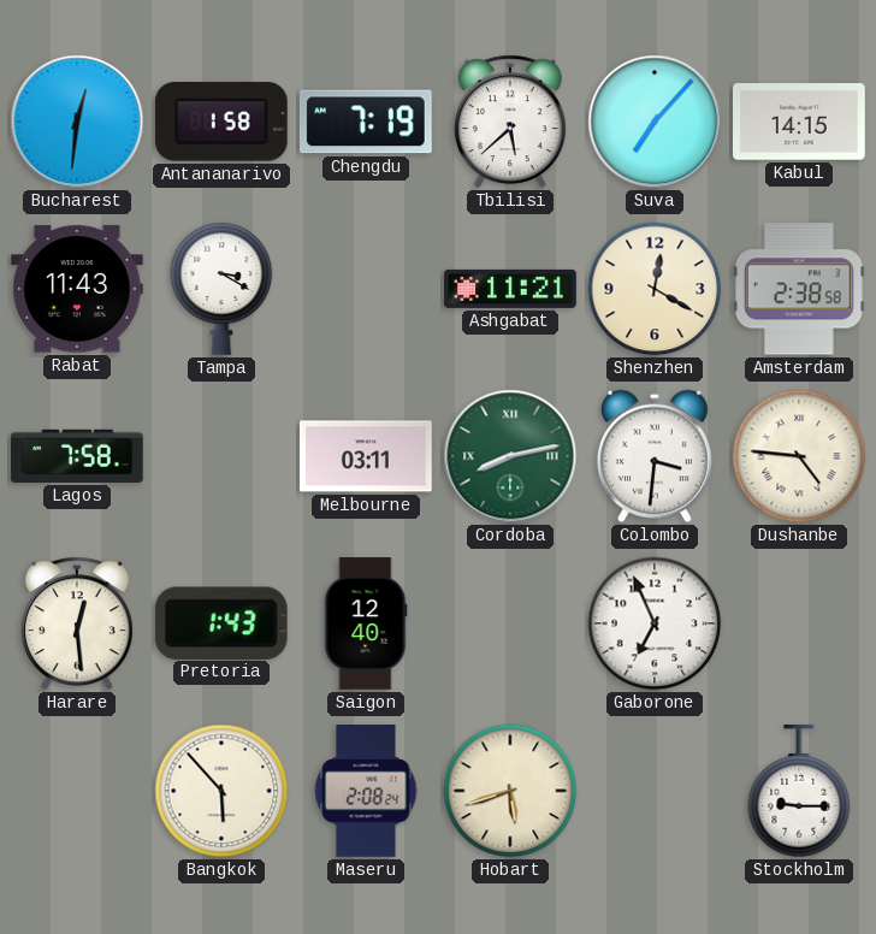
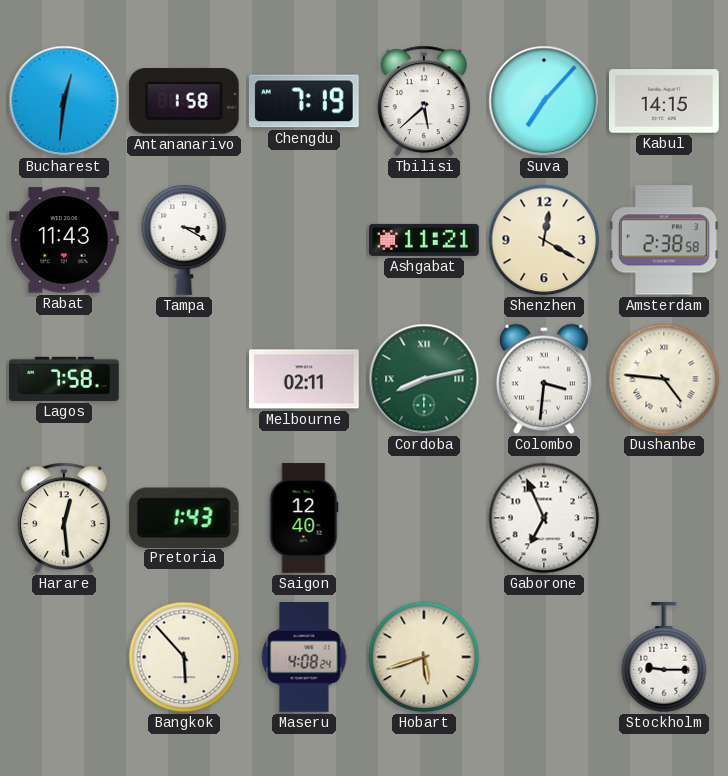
Melbourne: 03:11 -> 02:11
Maseru: 2:08 -> 4:08
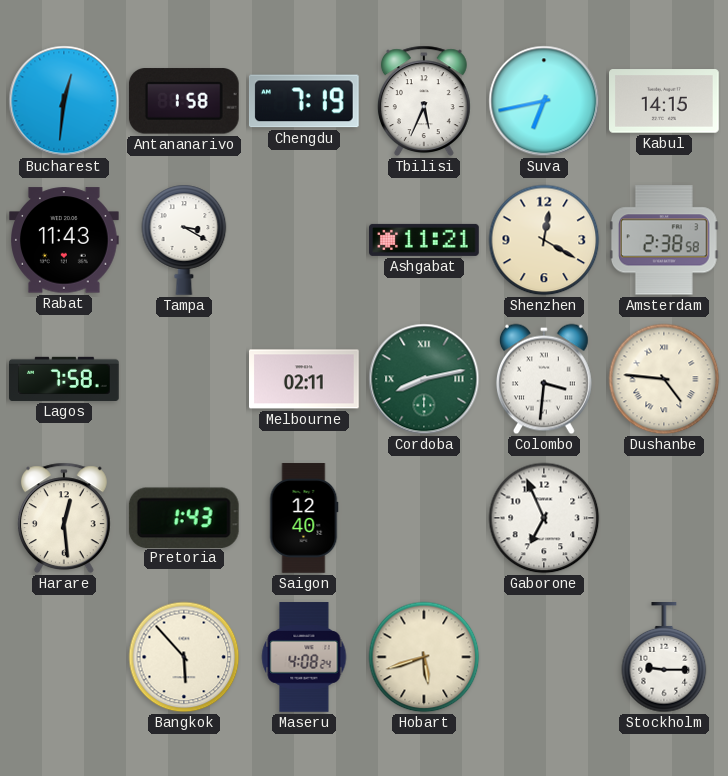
Tbilisi: 5:38 -> 5:34
Suva: 7:07 -> 6:43
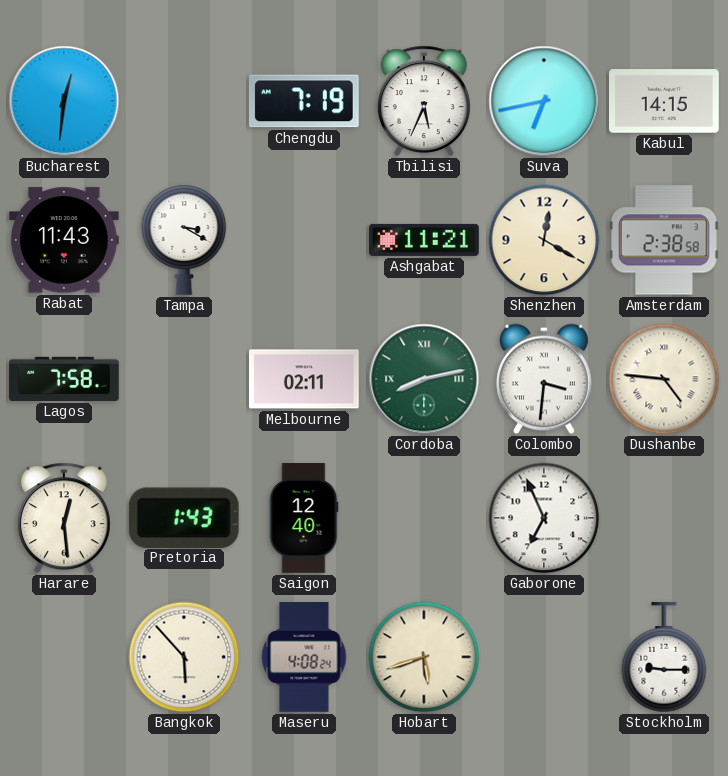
Antananarivo: 1:58 -> none
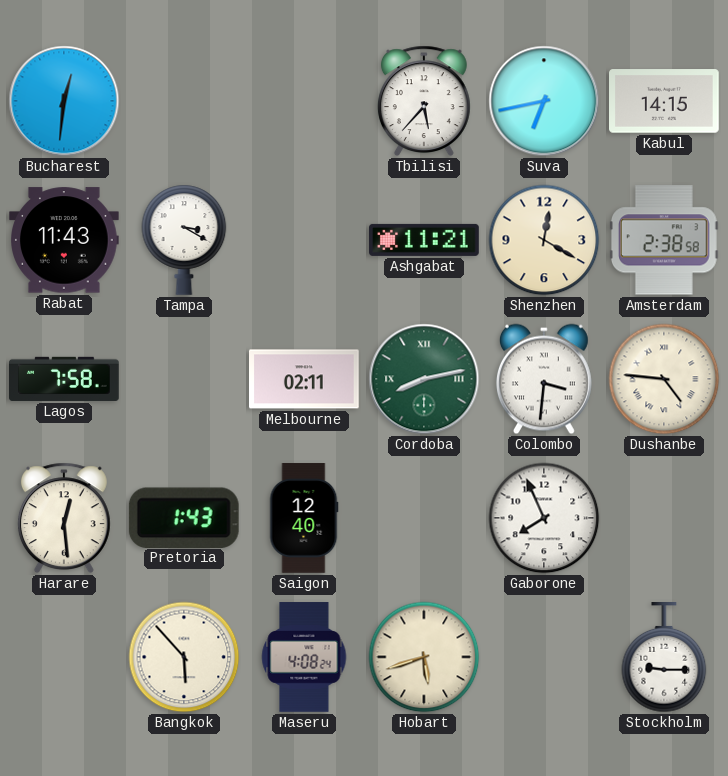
Chengdu: 7:19 -> none
Tbilisi: 5:34 -> 5:37
Gaborone: 6:56 -> 7:56
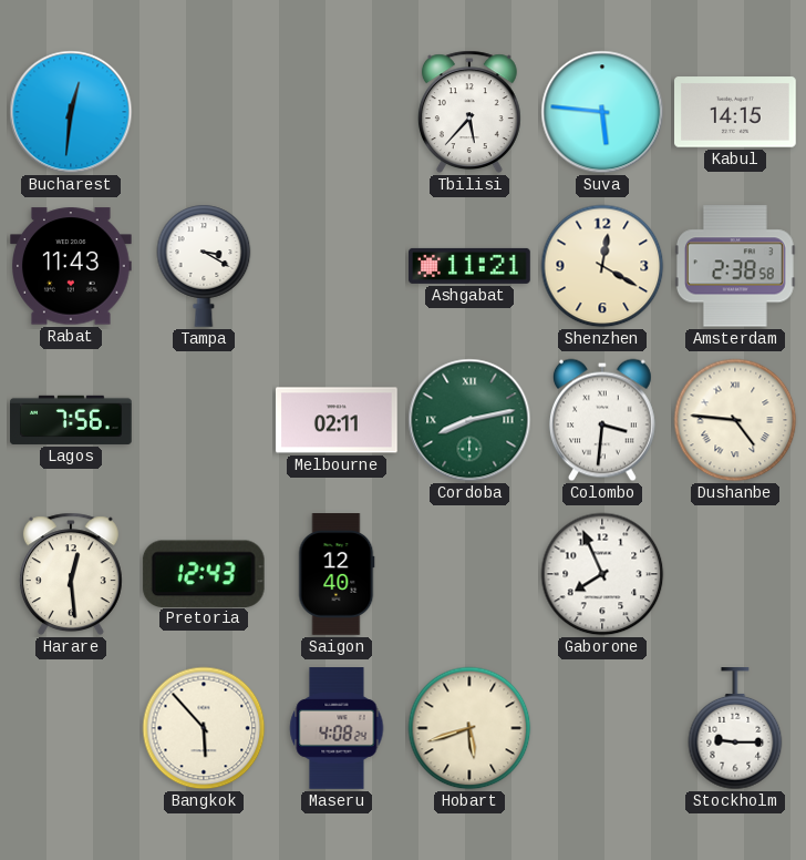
Suva: 6:43 -> 5:46
Lagos: 7:58 -> 7:56
Pretoria: 1:43 -> 12:43
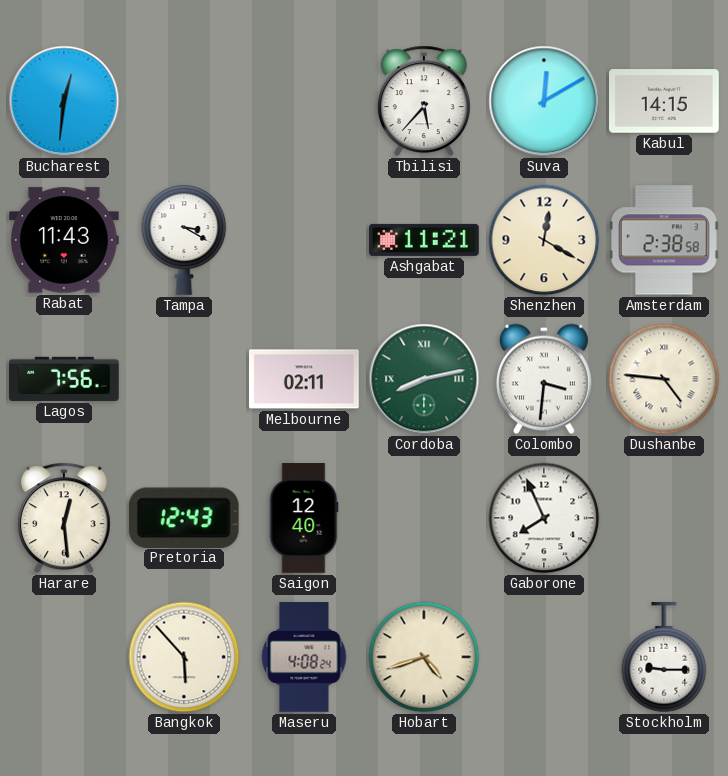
Suva: 5:46 -> 12:10
Hobart: 5:42 -> 4:42
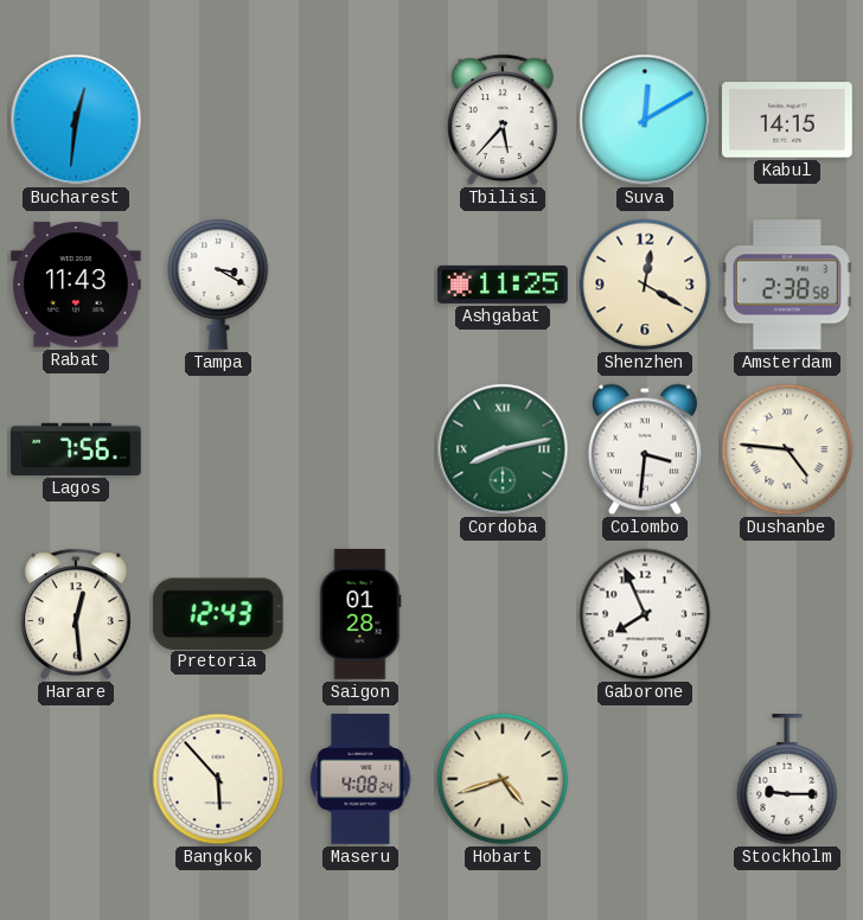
Ashgabat: 11:21 -> 11:25
Melbourne: 02:11 -> none
Saigon: 12:40 -> 01:28
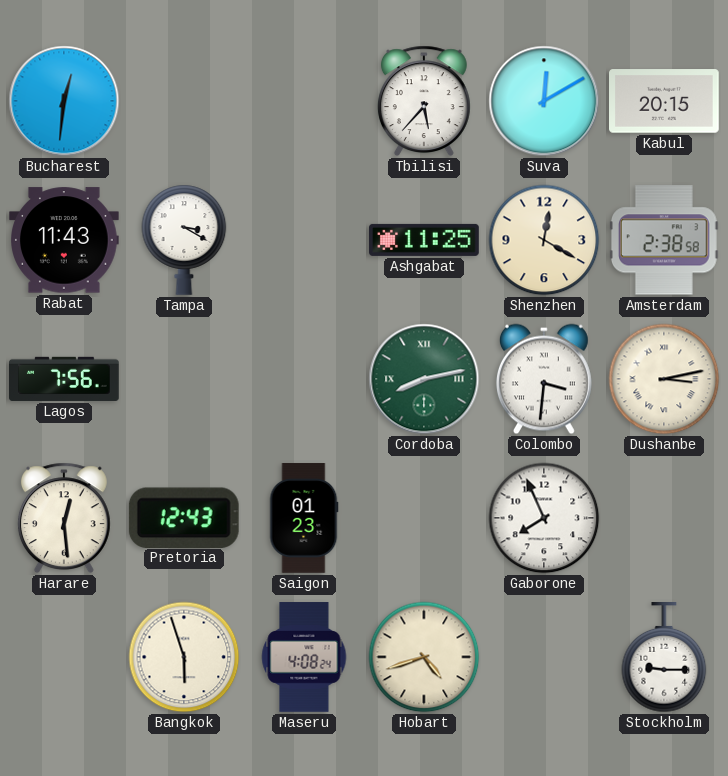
Kabul: 14:15 -> 20:15
Dushanbe: 4:46 -> 3:13
Saigon: 01:28 -> 01:23
Bangkok: 5:53 -> 5:57
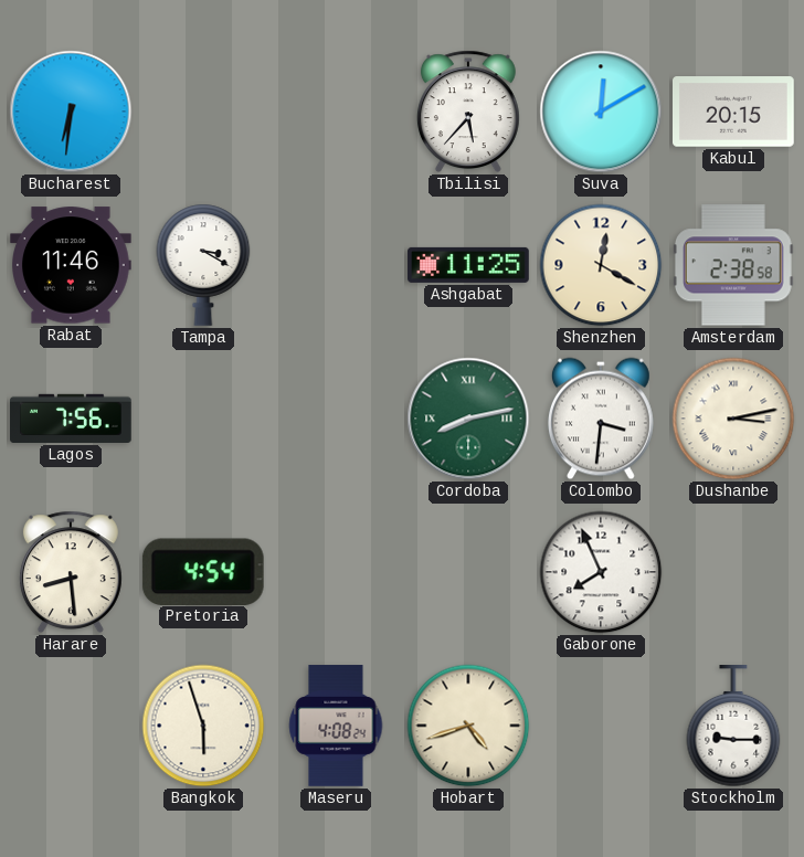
Bucharest: 12:31 -> 6:31
Rabat: 11:43 -> 11:46
Harare: 12:29 -> 8:29
Pretoria: 12:43 -> 4:54
Saigon: 01:23 -> none
